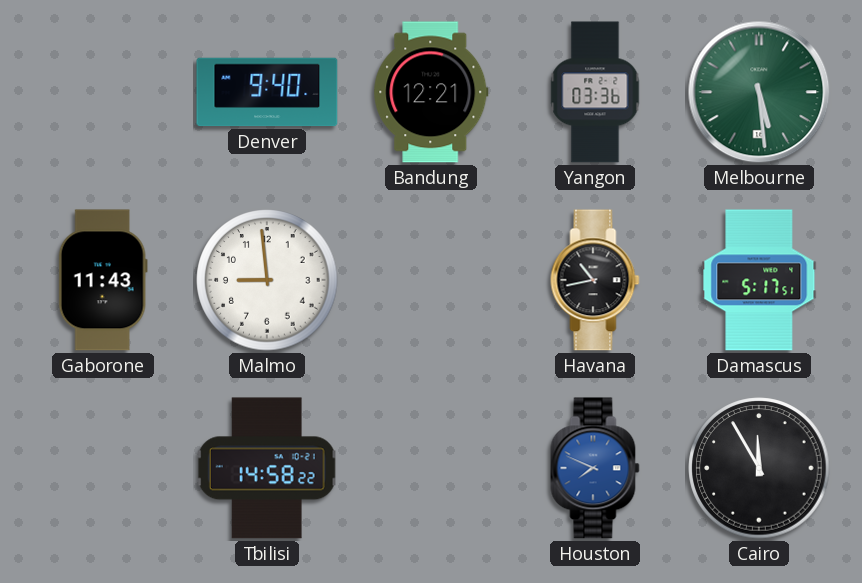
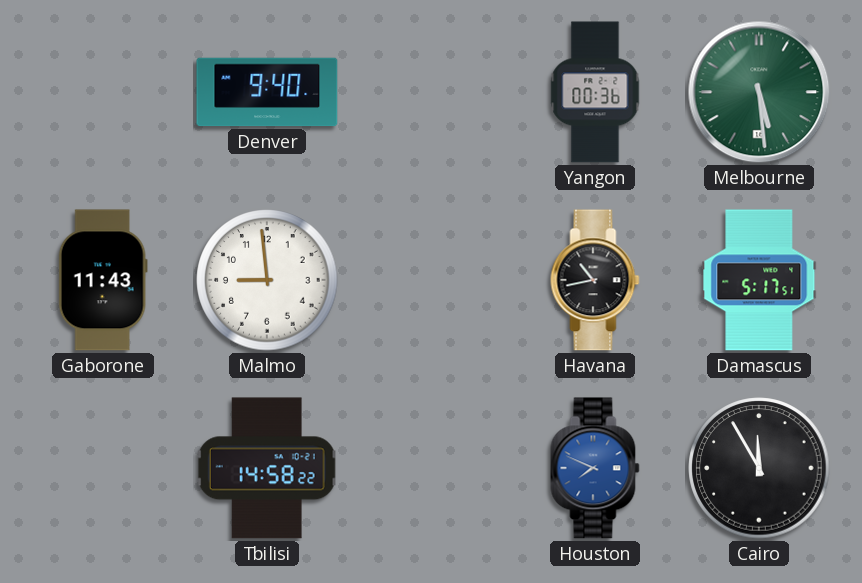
Bandung: 12:21 -> none
Yangon: 03:36 -> 00:36
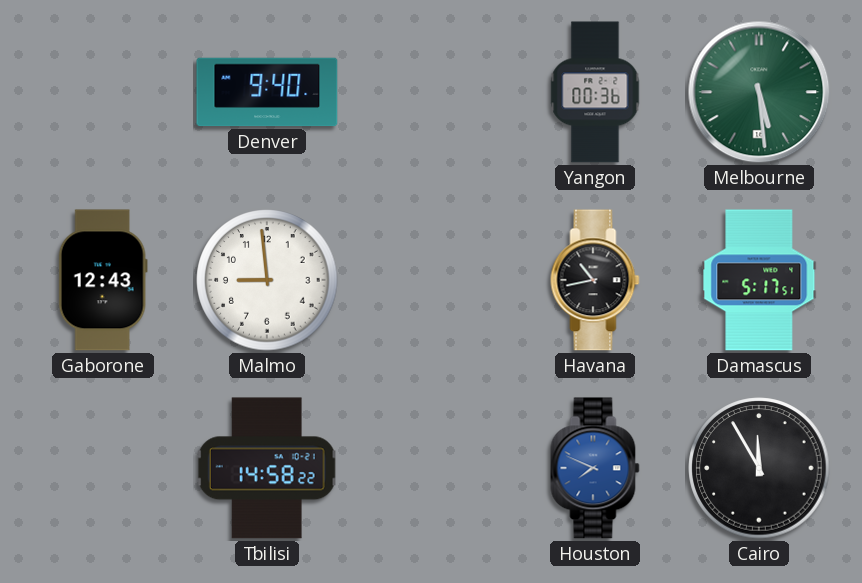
Gaborone: 11:43 -> 12:43
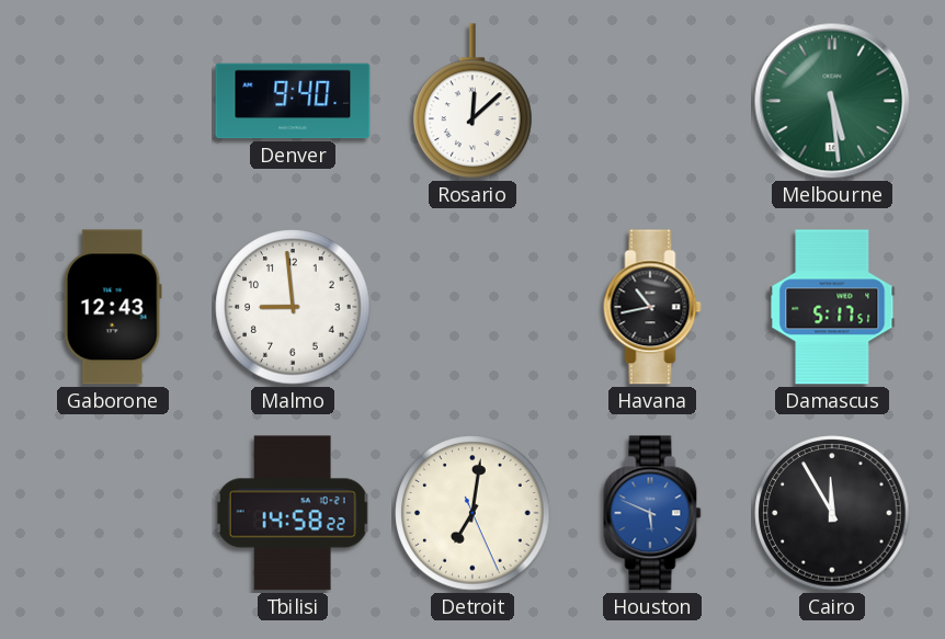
Rosario: none -> 12:08
Yangon: 00:36 -> none
Detroit: none -> 7:01
Houston: 7:49 -> 5:49
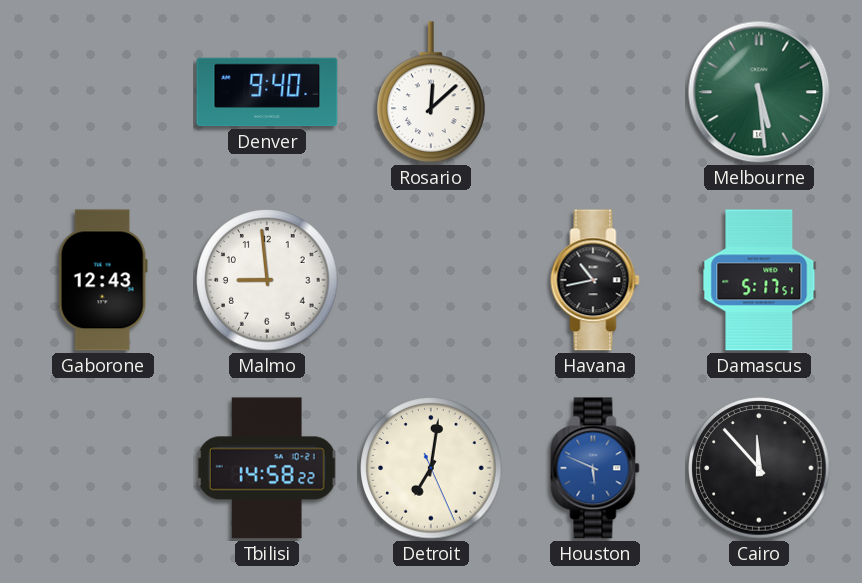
Cairo: 11:55 -> 11:53
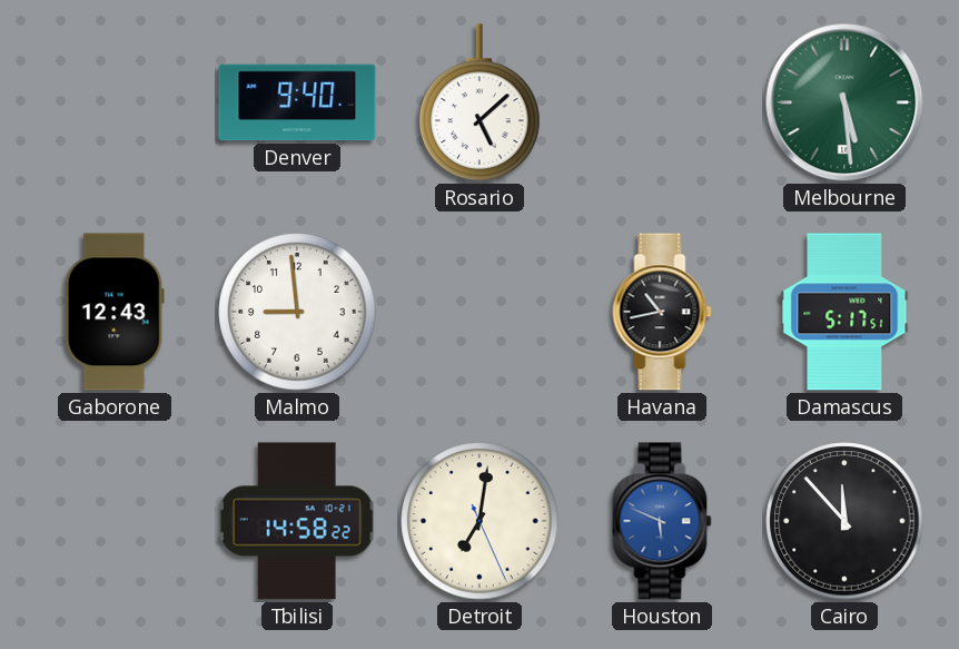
Rosario: 12:08 -> 5:08
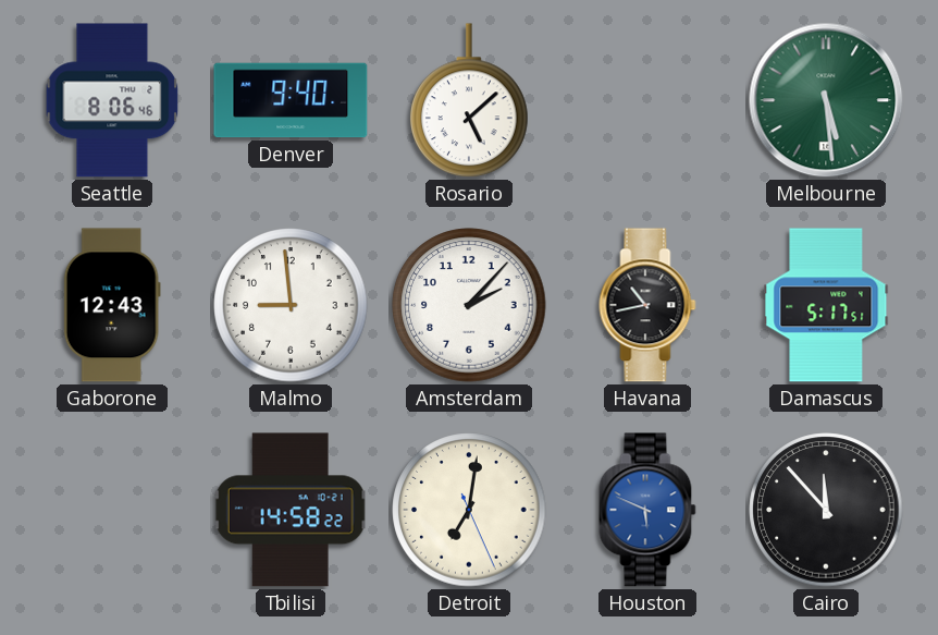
Seattle: none -> 8:06
Amsterdam: none -> 2:07
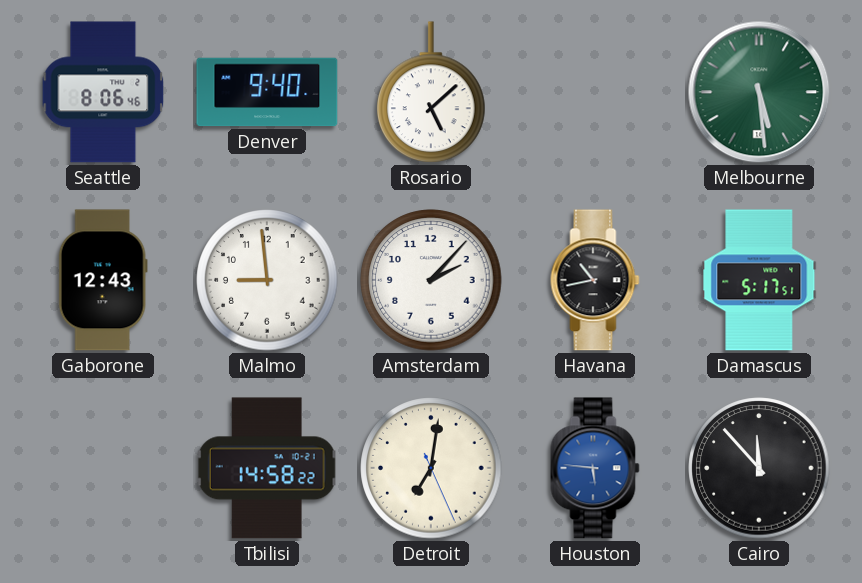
Houston: 5:49 -> 5:46
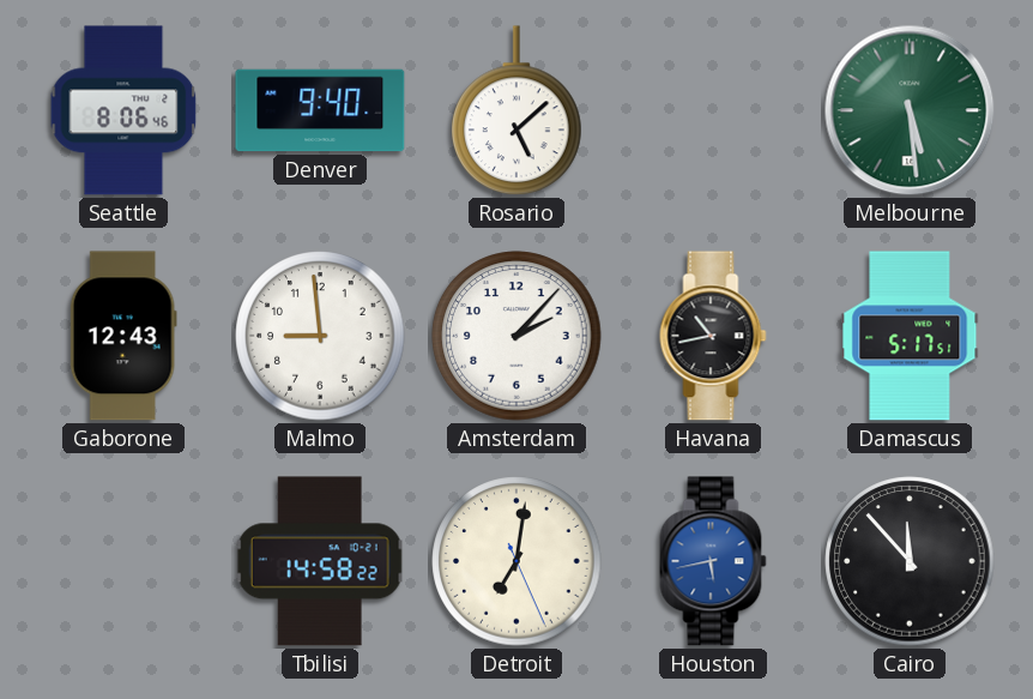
Houston: 5:46 -> 5:43
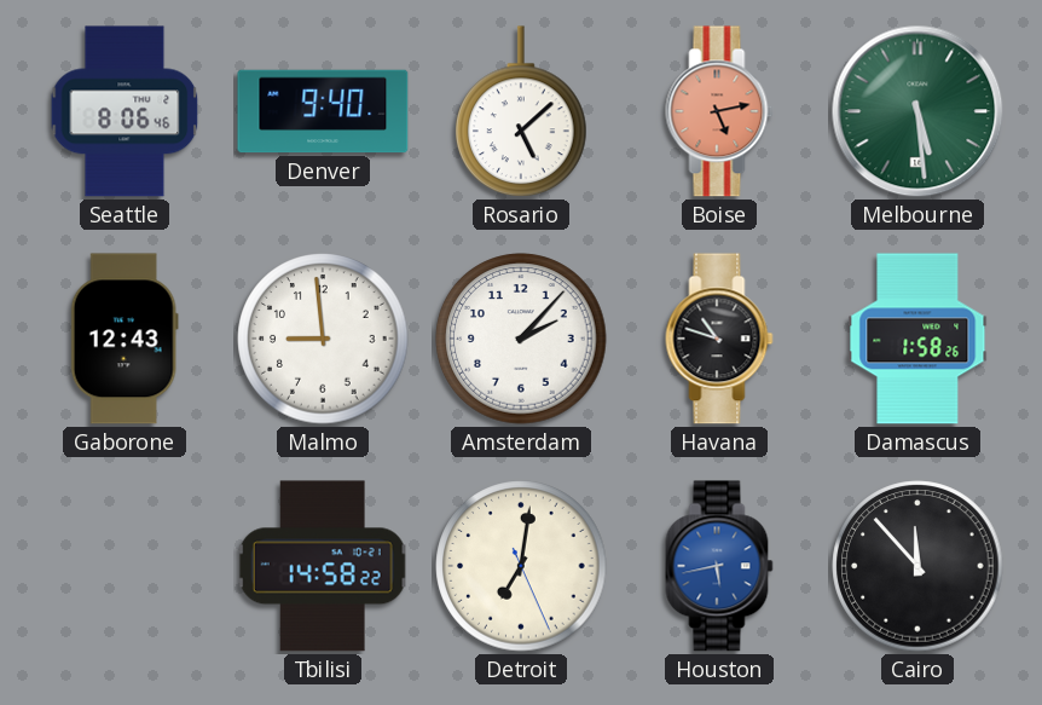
Boise: none -> 5:13
Havana: 10:43 -> 10:48
Damascus: 5:17 -> 1:58
